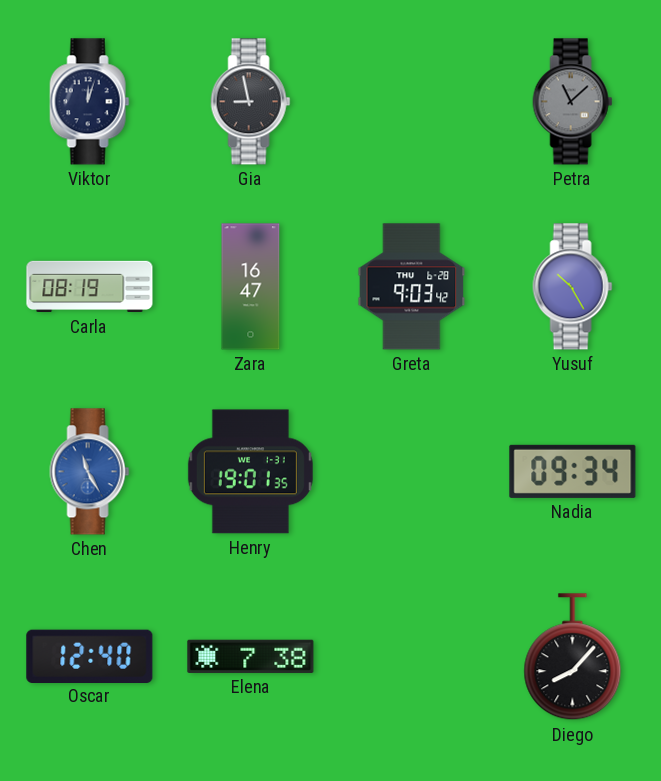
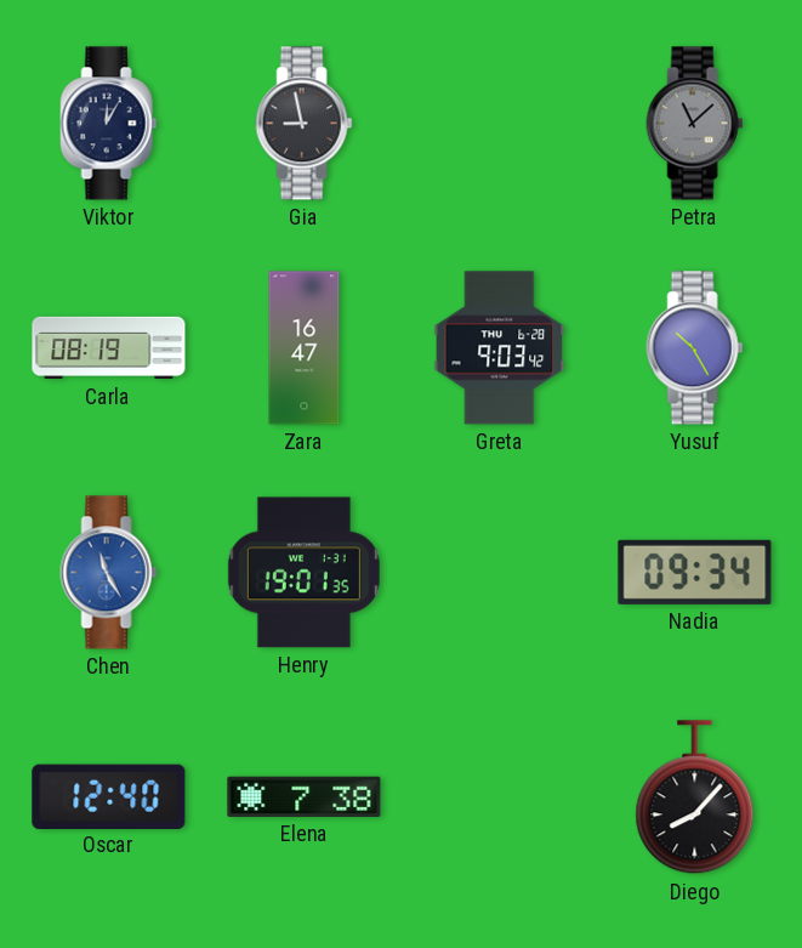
Viktor: 12:03 -> 12:05
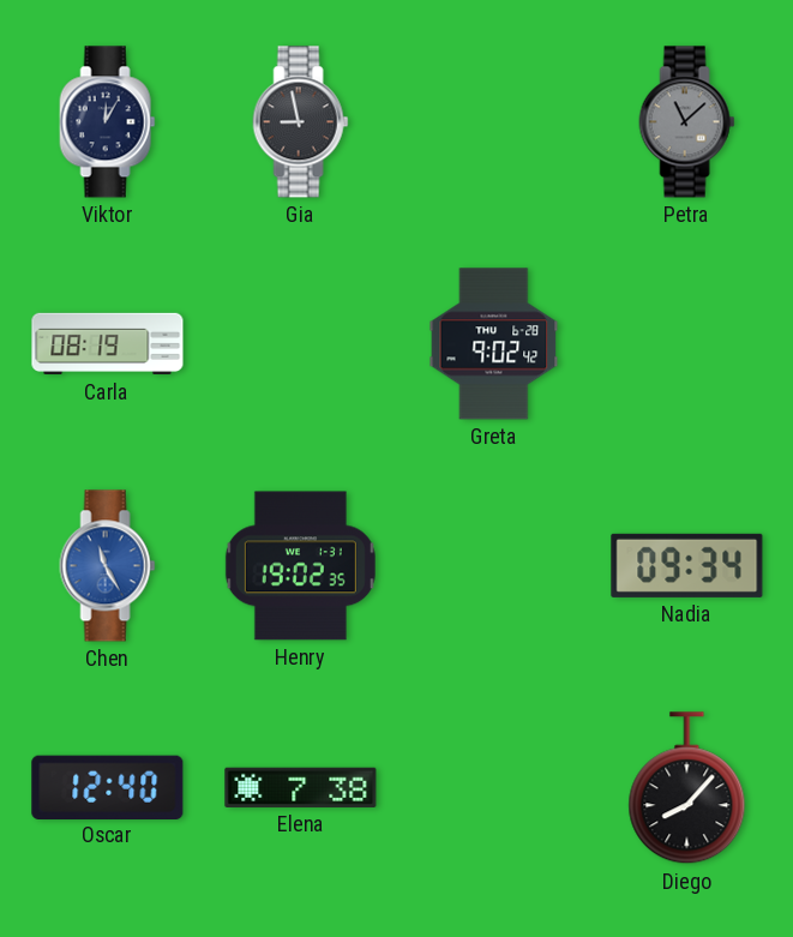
Zara: 16:47 -> none
Greta: 9:03 -> 9:02
Yusuf: 10:25 -> none
Henry: 19:01 -> 19:02
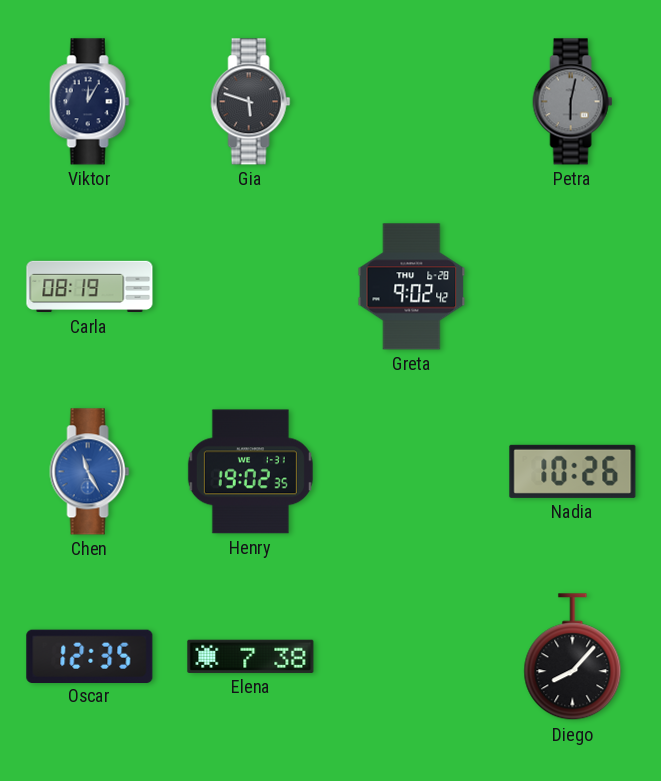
Gia: 8:58 -> 5:48
Petra: 11:08 -> 6:02
Nadia: 09:34 -> 10:26
Oscar: 12:40 -> 12:35
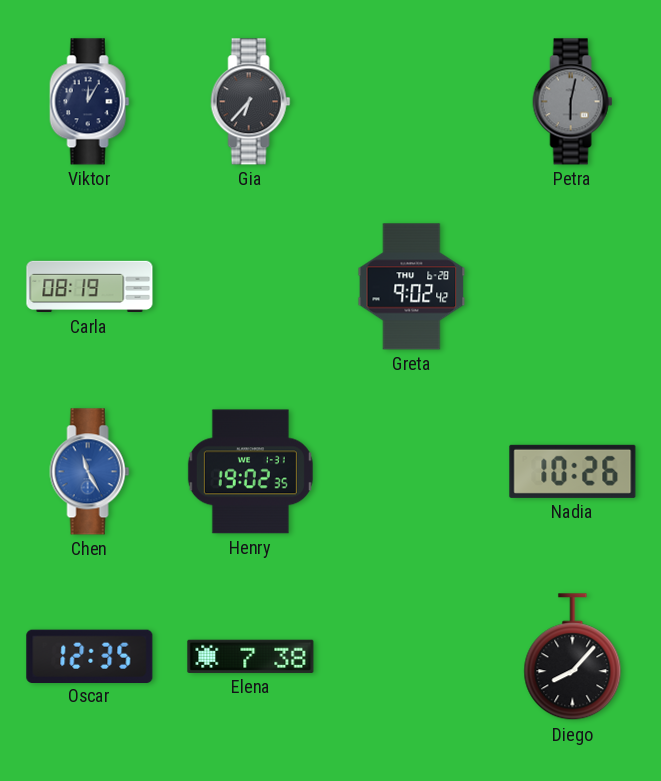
Gia: 5:48 -> 6:37
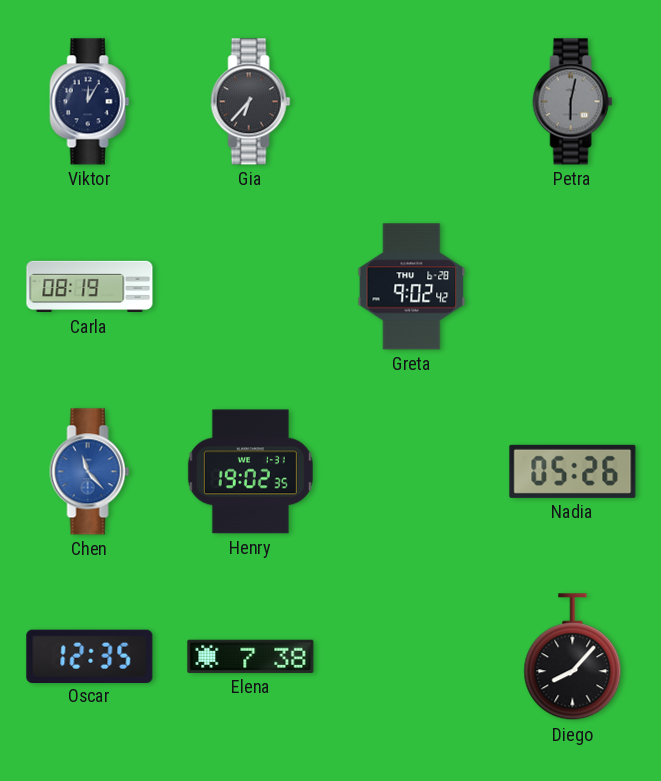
Chen: 11:25 -> 11:23
Nadia: 10:26 -> 05:26
